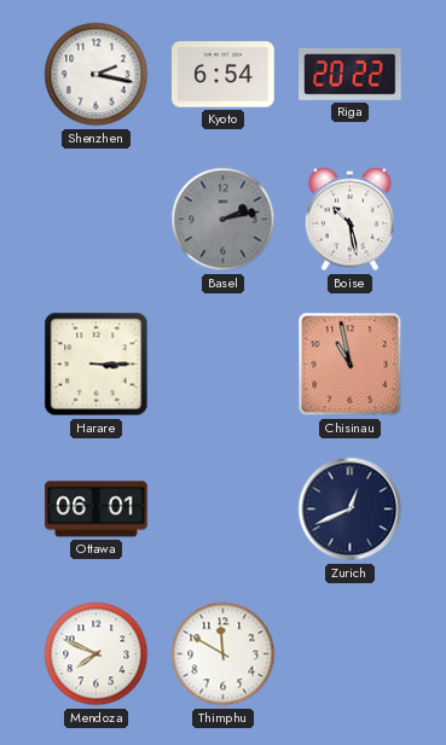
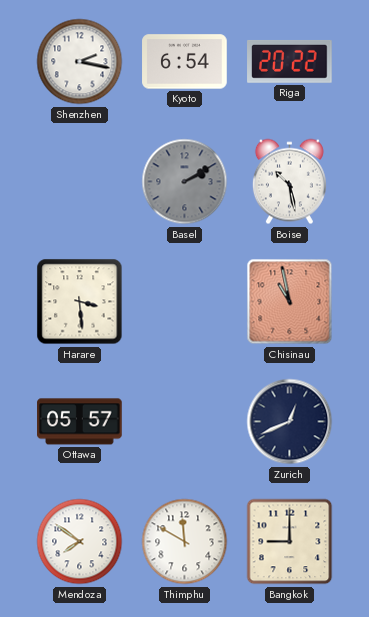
Basel: 2:13 -> 2:10
Harare: 3:15 -> 3:29
Ottawa: 06:01 -> 05:57
Mendoza: 7:49 -> 7:51
Bangkok: none -> 9:00
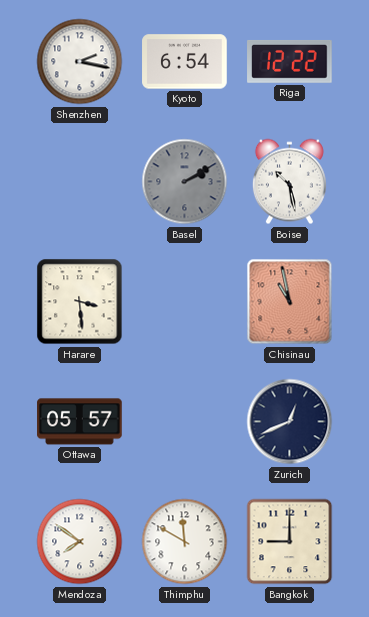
Riga: 20:22 -> 12:22
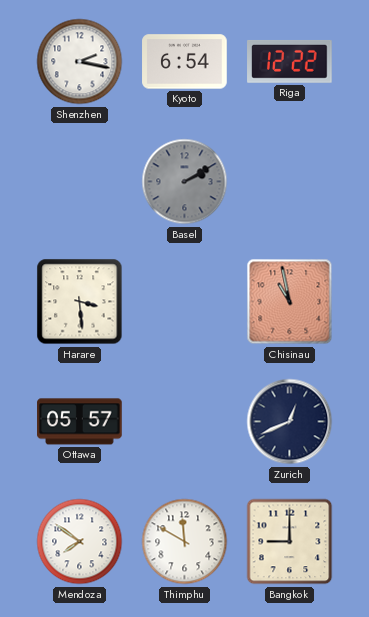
Boise: 10:28 -> none
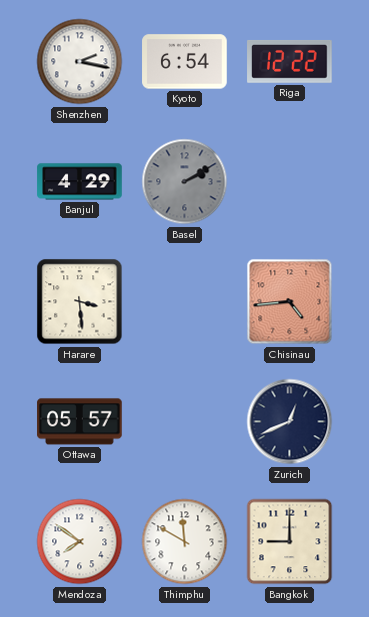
Banjul: none -> 4:29
Chisinau: 10:58 -> 4:44
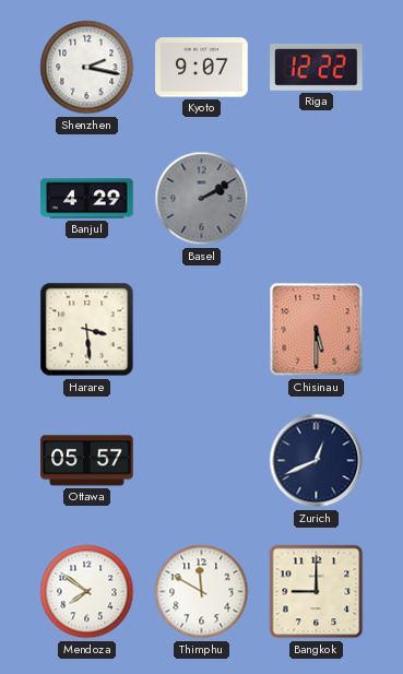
Kyoto: 6:54 -> 9:07
Chisinau: 4:44 -> 5:30
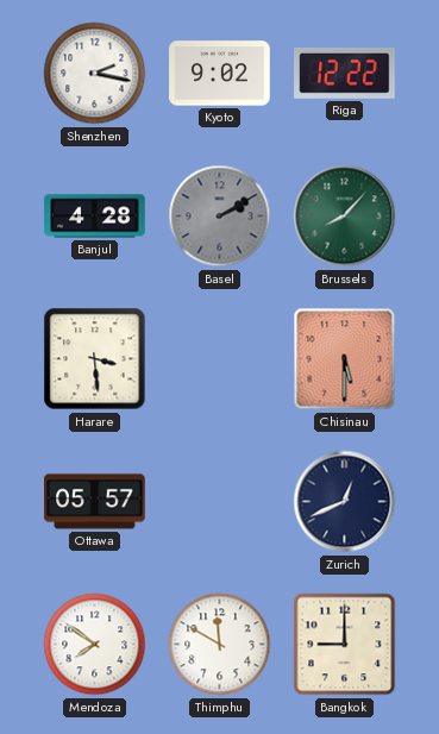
Kyoto: 9:07 -> 9:02
Banjul: 4:29 -> 4:28
Brussels: none -> 8:07
